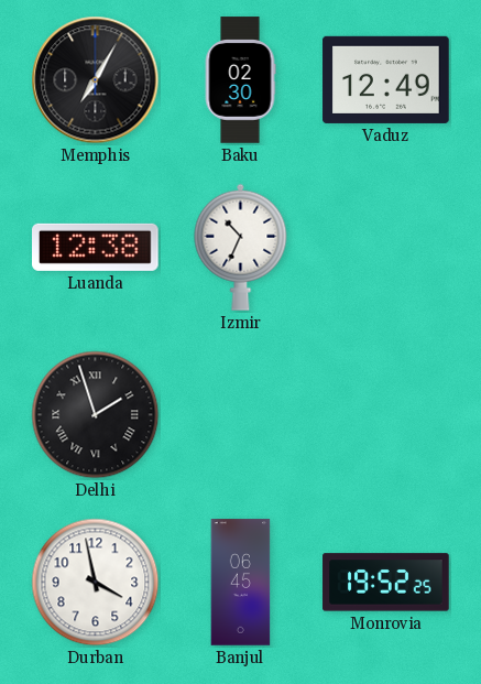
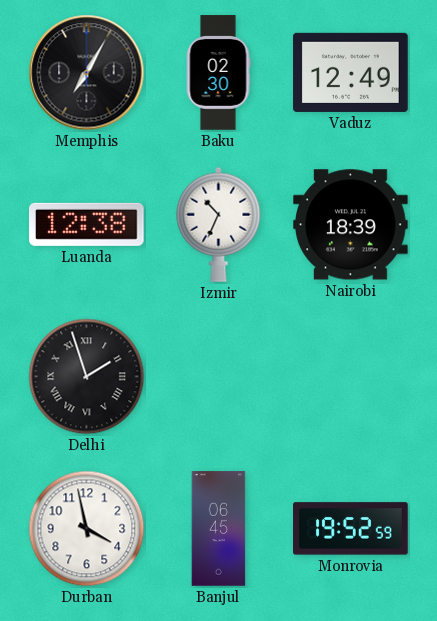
Nairobi: none -> 18:39
Monrovia: 19:52:25 -> 19:52:59
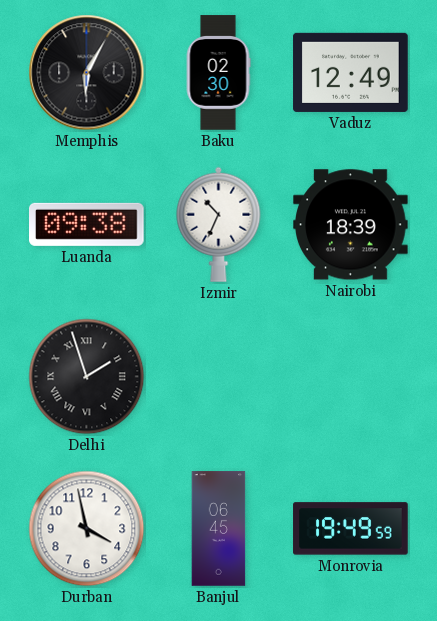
Memphis: 7:05 -> 6:05
Luanda: 12:38 -> 09:38
Monrovia: 19:52 -> 19:49
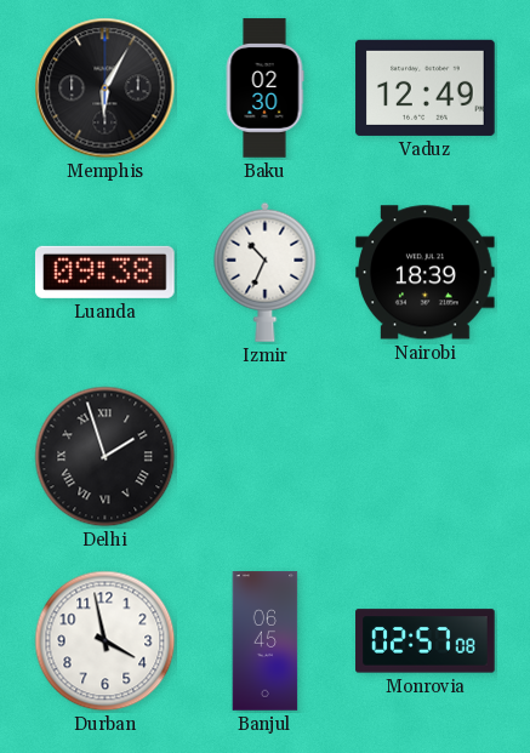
Monrovia: 19:49 -> 02:57
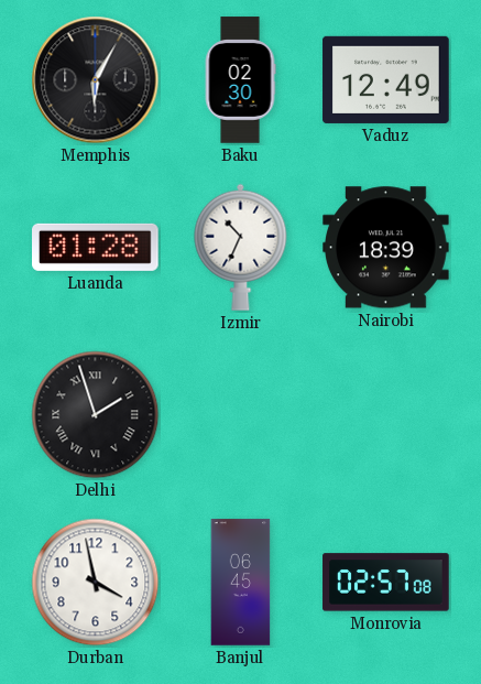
Luanda: 09:38 -> 01:28
